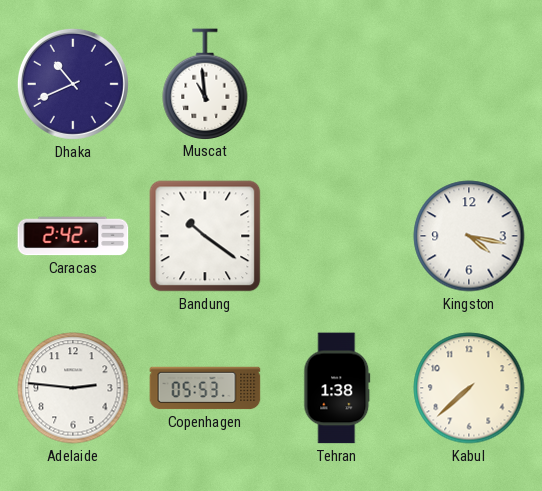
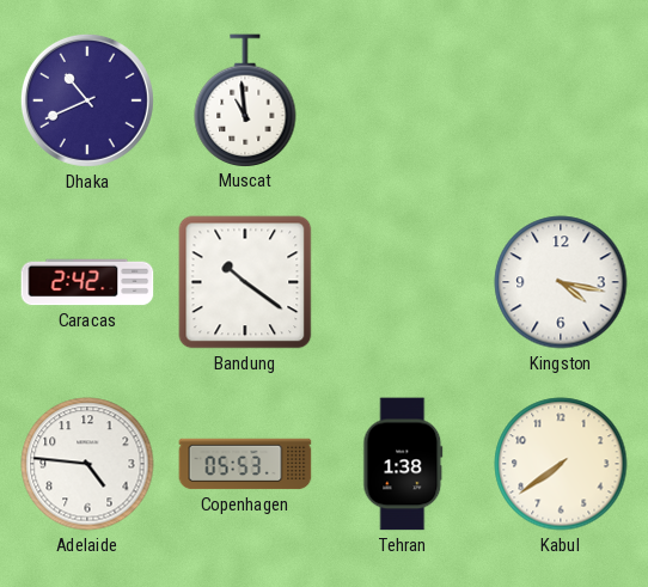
Adelaide: 2:46 -> 4:46
Kabul: 7:38 -> 7:39
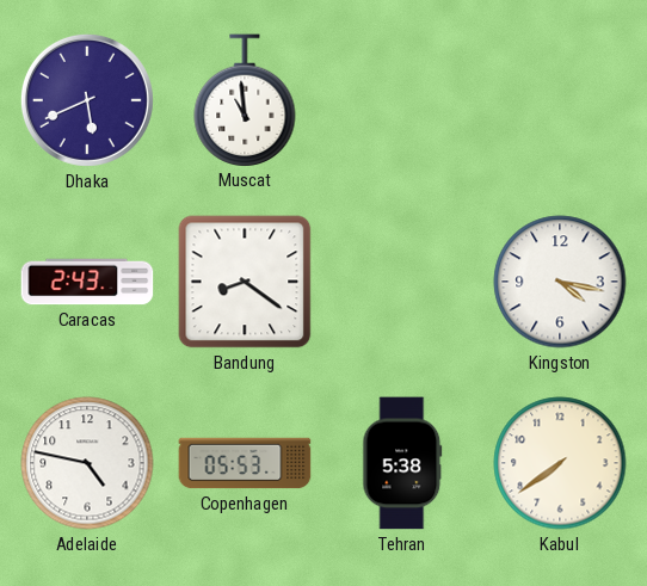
Dhaka: 10:41 -> 5:41
Caracas: 2:42 -> 2:43
Bandung: 10:21 -> 8:21
Adelaide: 4:46 -> 4:47
Tehran: 1:38 -> 5:38
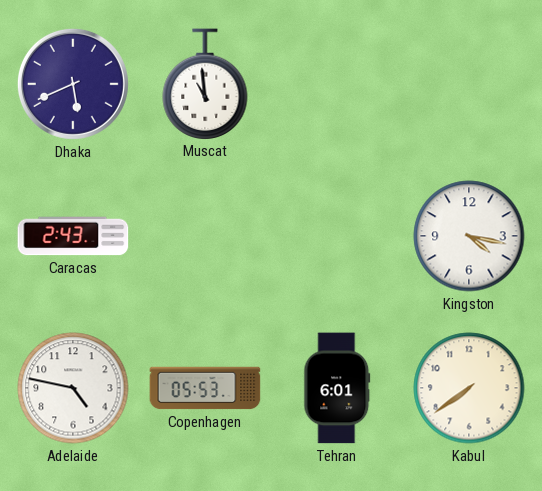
Bandung: 8:21 -> none
Tehran: 5:38 -> 6:01
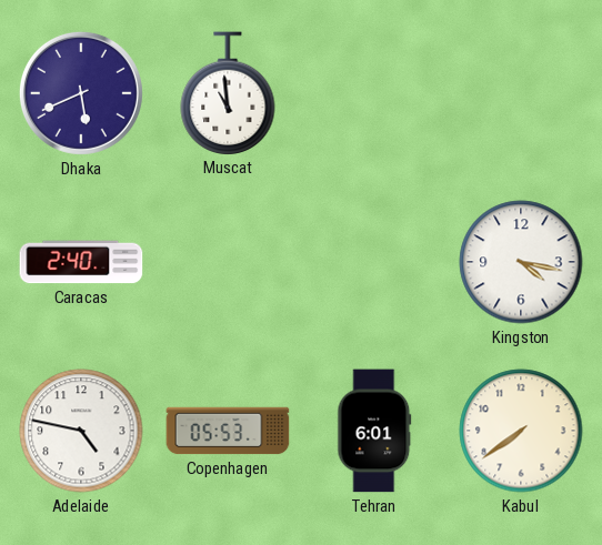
Caracas: 2:43 -> 2:40
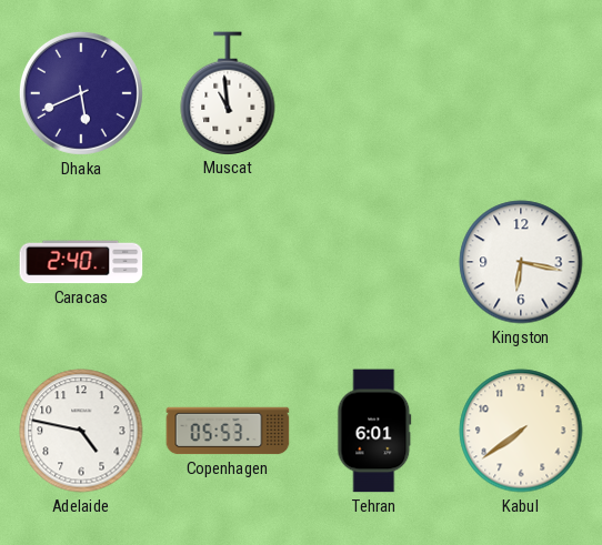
Kingston: 4:17 -> 6:17
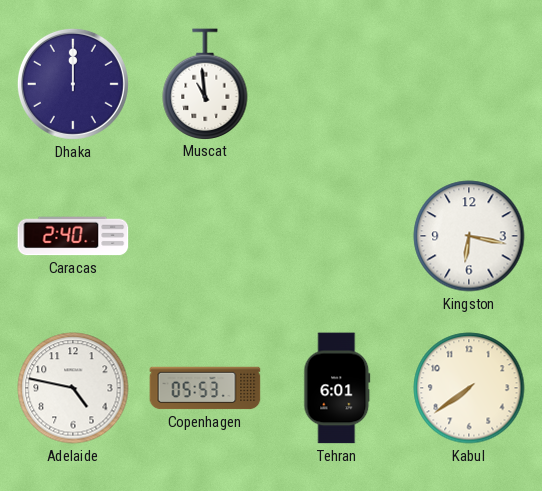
Dhaka: 5:41 -> 12:00
